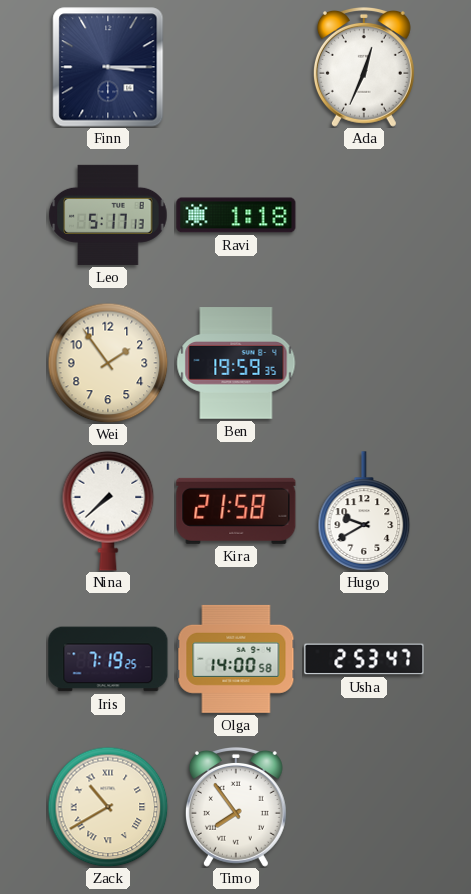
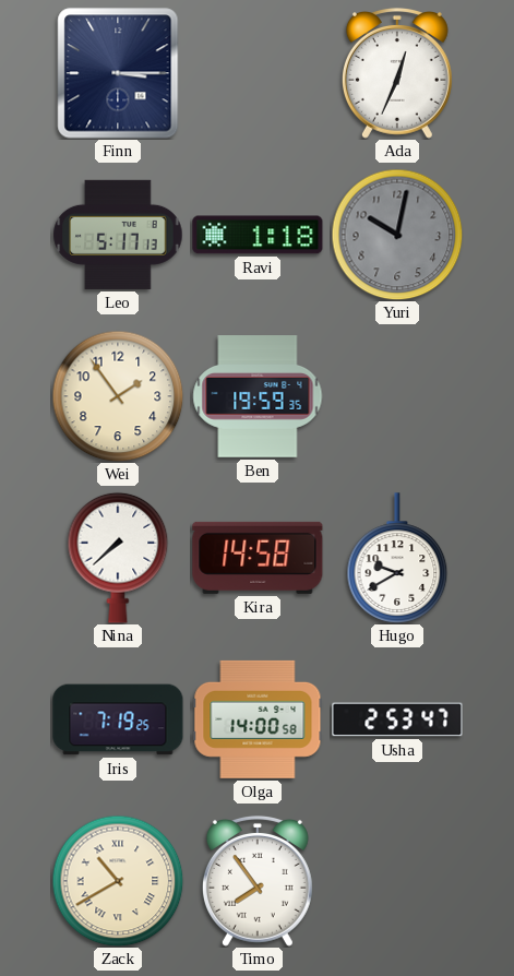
Yuri: none -> 10:02
Kira: 21:58 -> 14:58
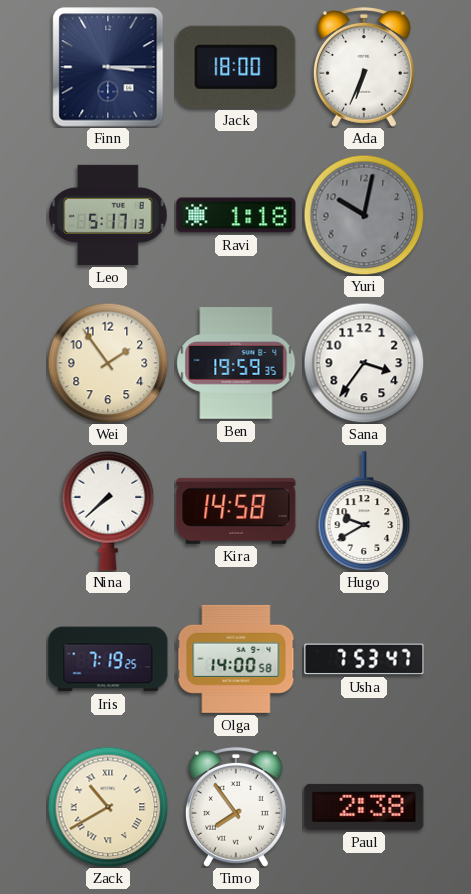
Jack: none -> 18:00
Ada: 12:34 -> 6:34
Sana: none -> 3:36
Usha: 2:53 -> 7:53
Paul: none -> 2:38
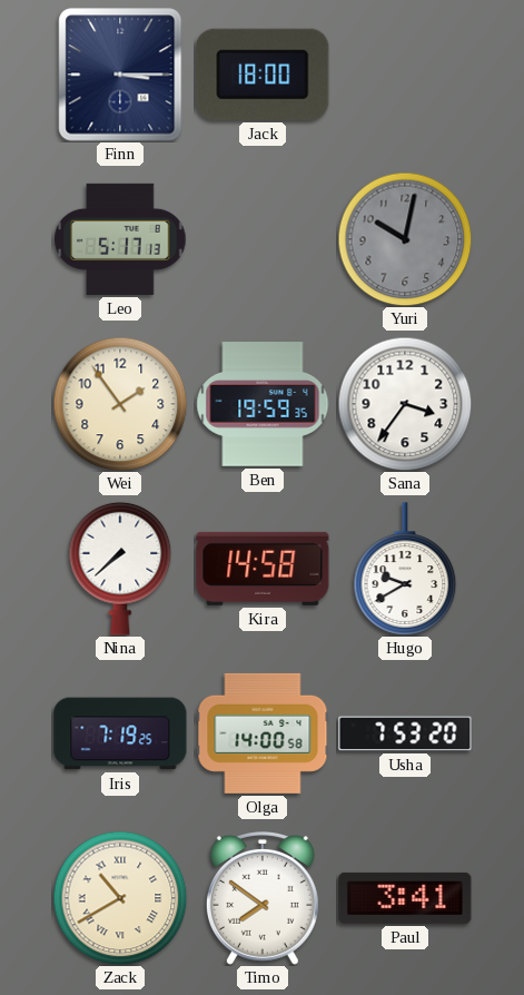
Ada: 6:34 -> none
Ravi: 1:18 -> none
Usha: 7:53:47 -> 7:53:20
Timo: 7:54 -> 7:51
Paul: 2:38 -> 3:41
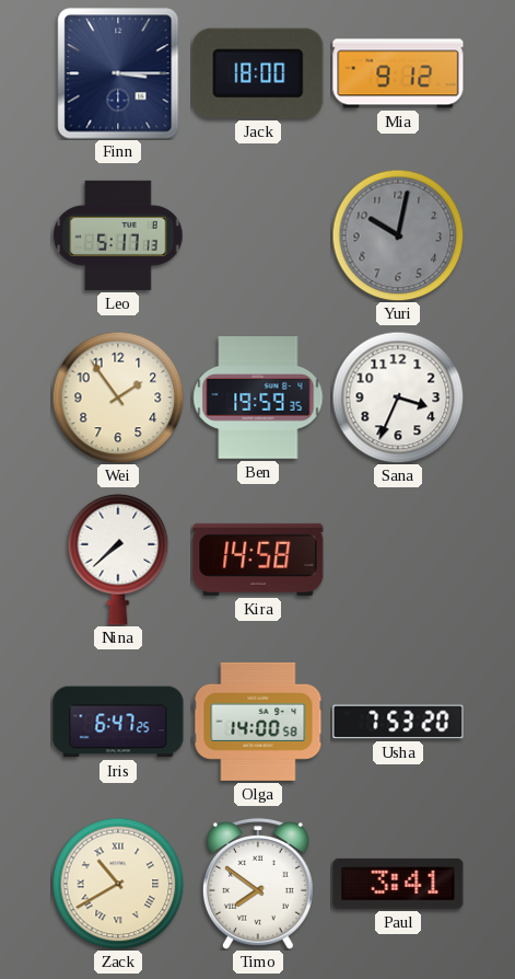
Mia: none -> 9:12
Sana: 3:36 -> 3:34
Hugo: 9:40 -> none
Iris: 7:19 -> 6:47
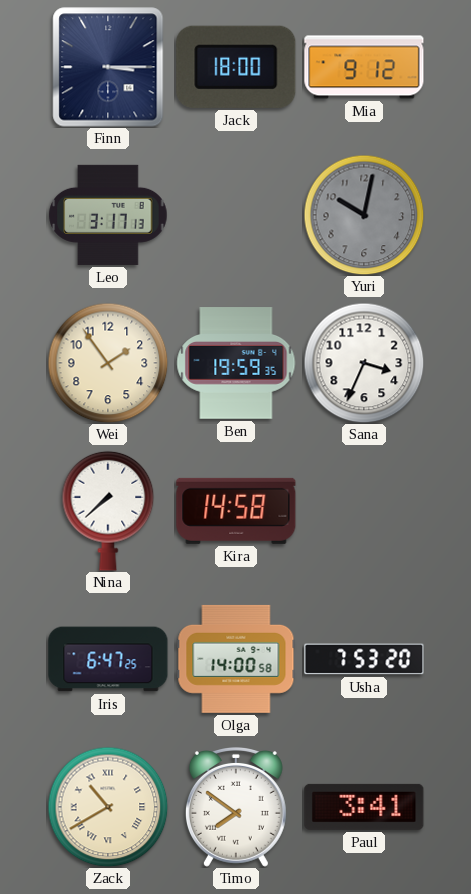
Leo: 5:17 -> 3:17
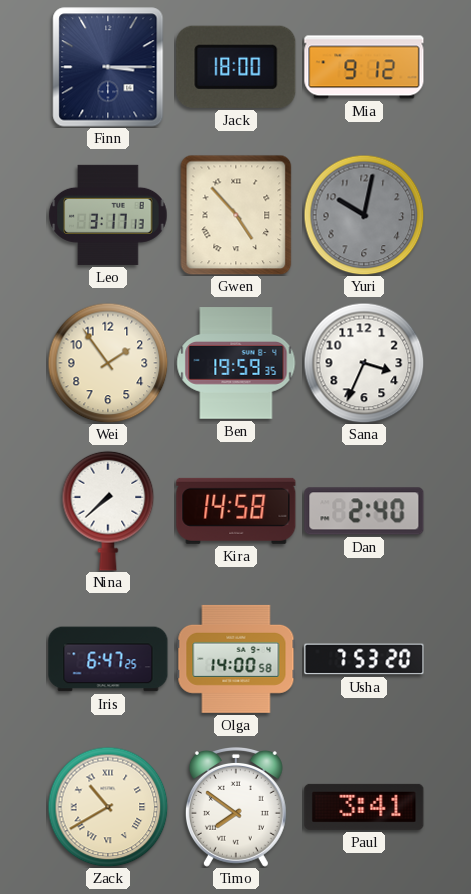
Gwen: none -> 4:53
Dan: none -> 2:40
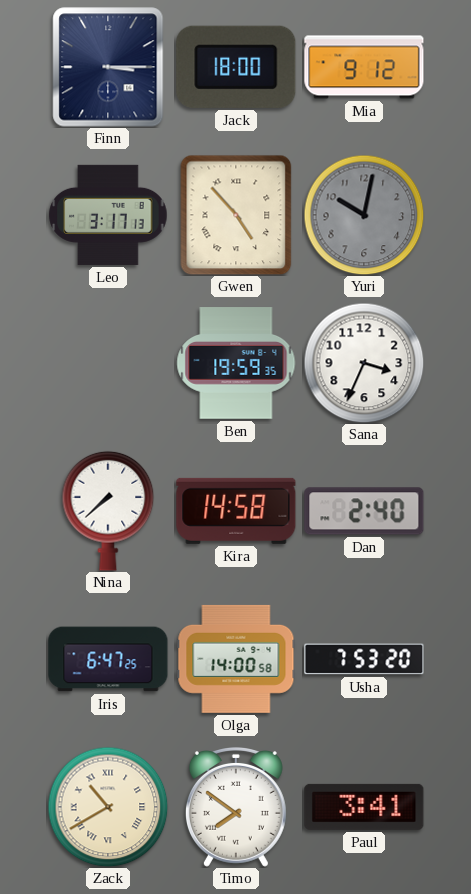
Wei: 1:54 -> none
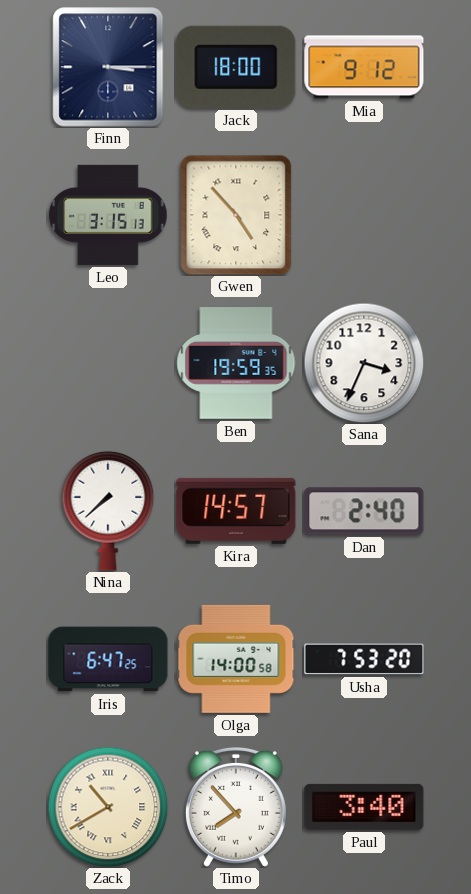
Leo: 3:17 -> 3:15
Yuri: 10:02 -> none
Kira: 14:58 -> 14:57
Timo: 7:51 -> 7:53
Paul: 3:41 -> 3:40
